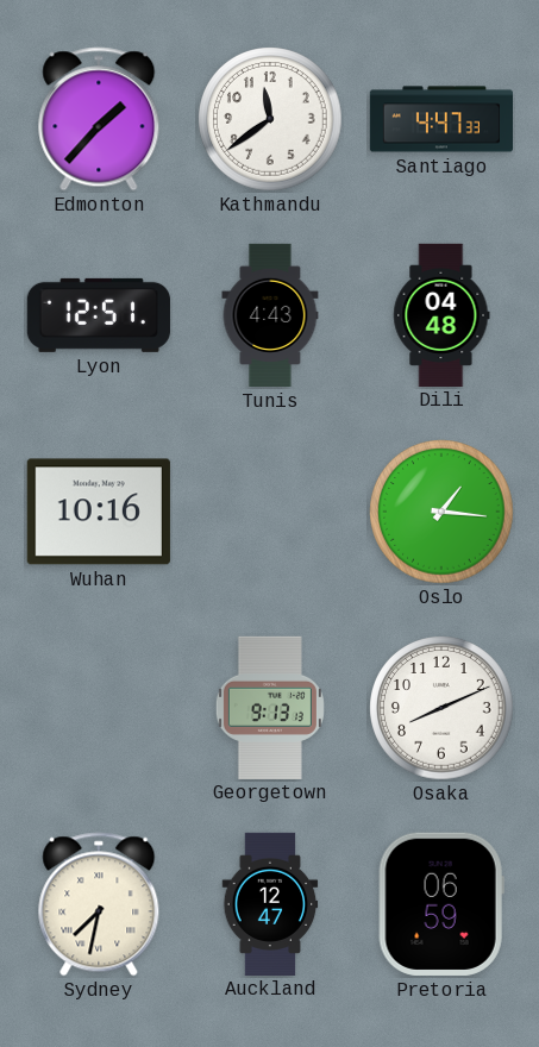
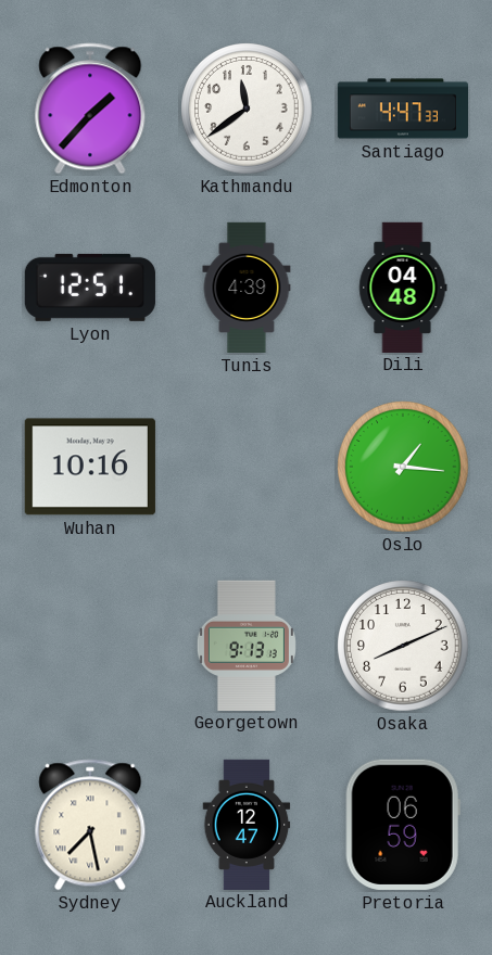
Tunis: 4:43 -> 4:39
Sydney: 7:32 -> 7:28
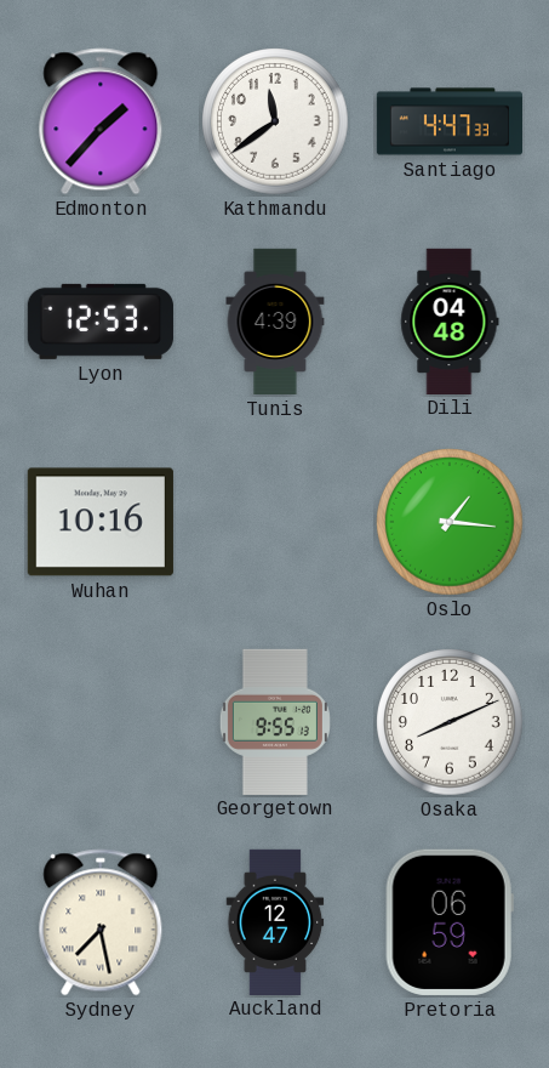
Lyon: 12:51 -> 12:53
Georgetown: 9:13 -> 9:55
